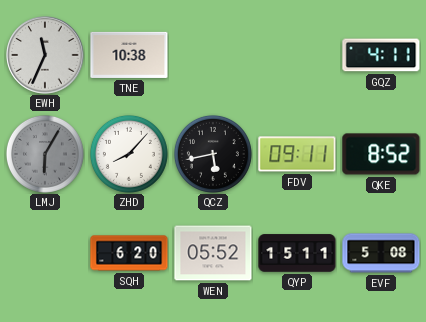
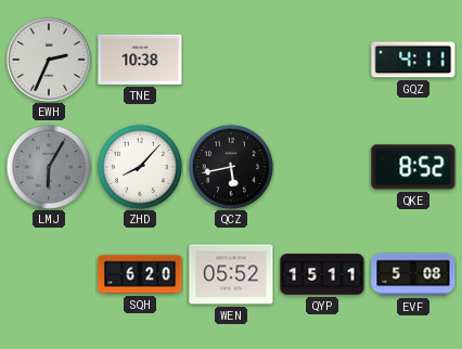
EWH: 11:34 -> 2:34
FDV: 09:11 -> none
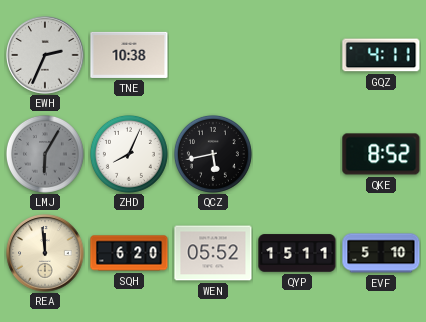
ZHD: 8:07 -> 8:04
REA: none -> 11:59
EVF: 5:08 -> 5:10
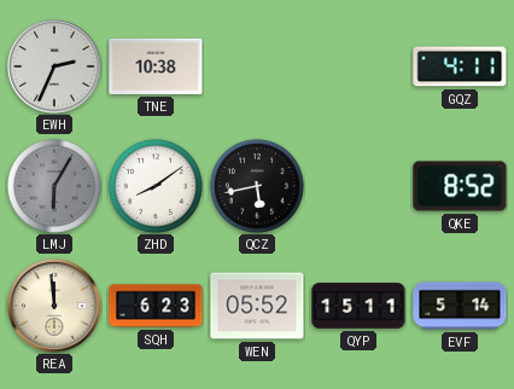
ZHD: 8:04 -> 8:09
SQH: 6:20 -> 6:23
EVF: 5:10 -> 5:14
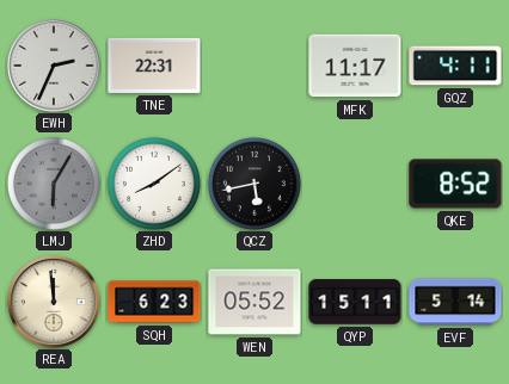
TNE: 10:38 -> 22:31
MFK: none -> 11:17
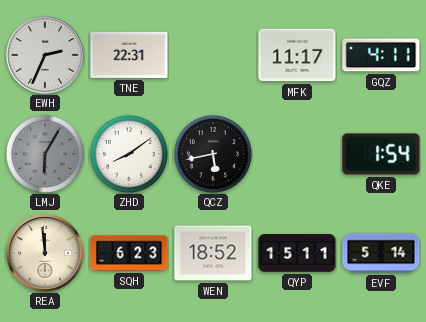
QKE: 8:52 -> 1:54
WEN: 05:52 -> 18:52
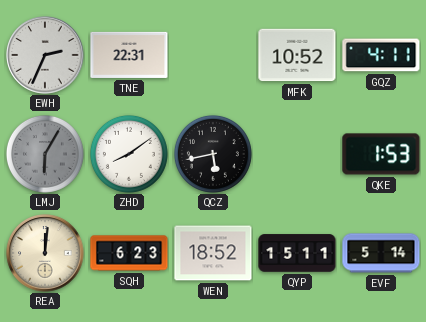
MFK: 11:17 -> 10:52
QKE: 1:54 -> 1:53
REA: 11:59 -> 12:01
